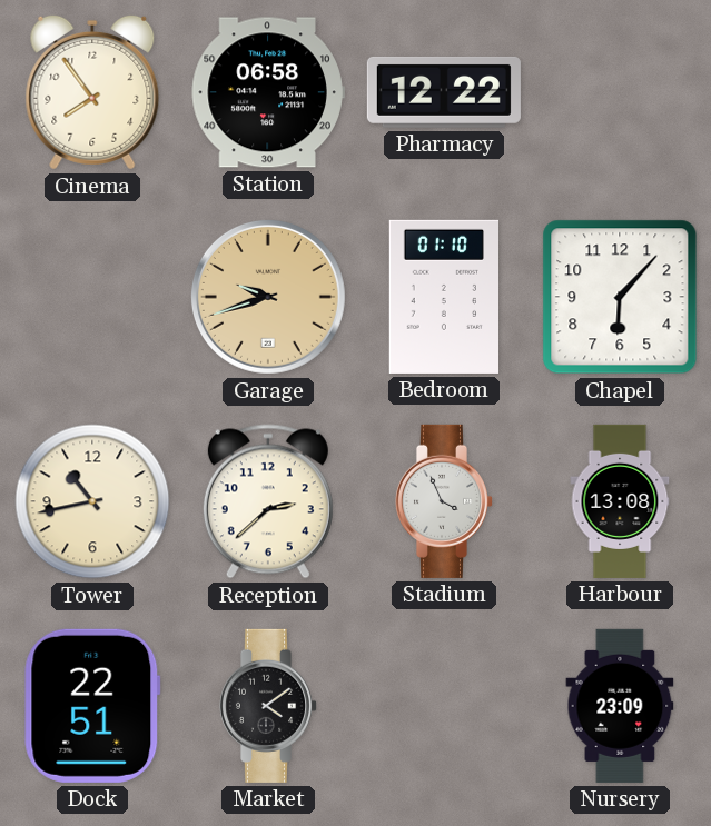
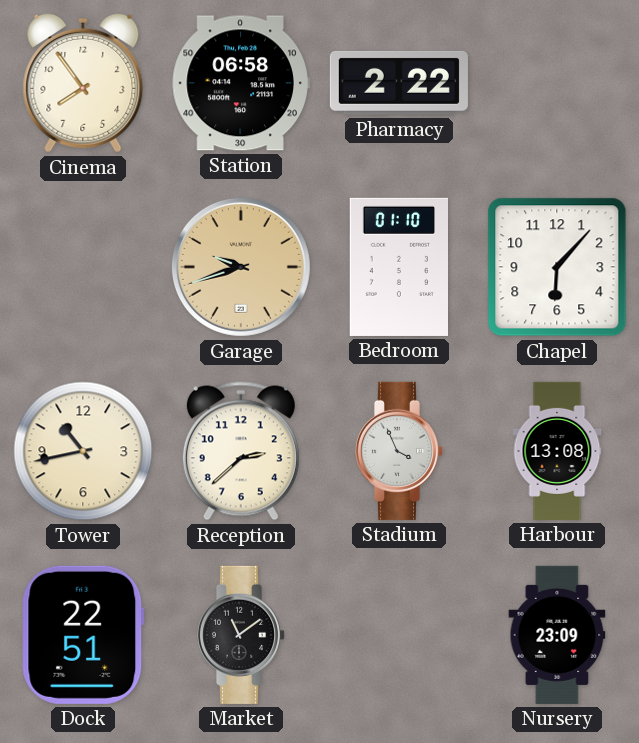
Pharmacy: 12:22 -> 2:22
Market: 4:09 -> 11:09
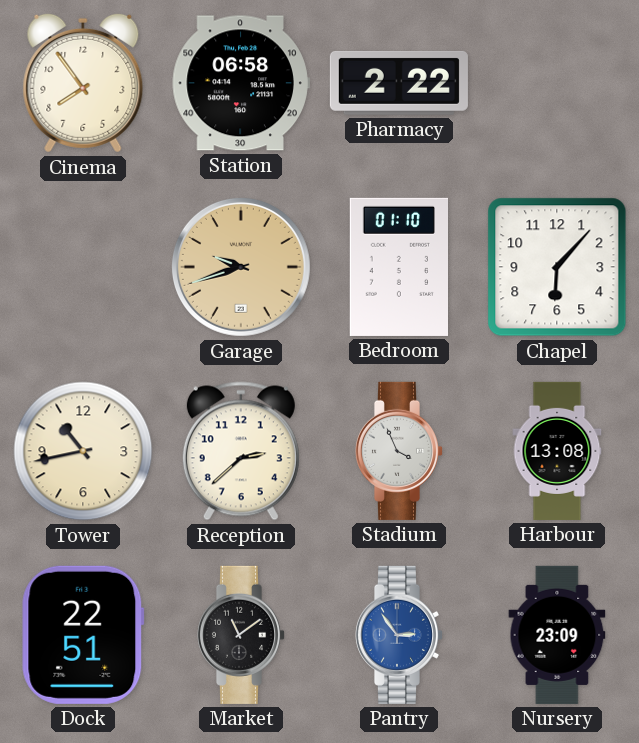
Pantry: none -> 2:54
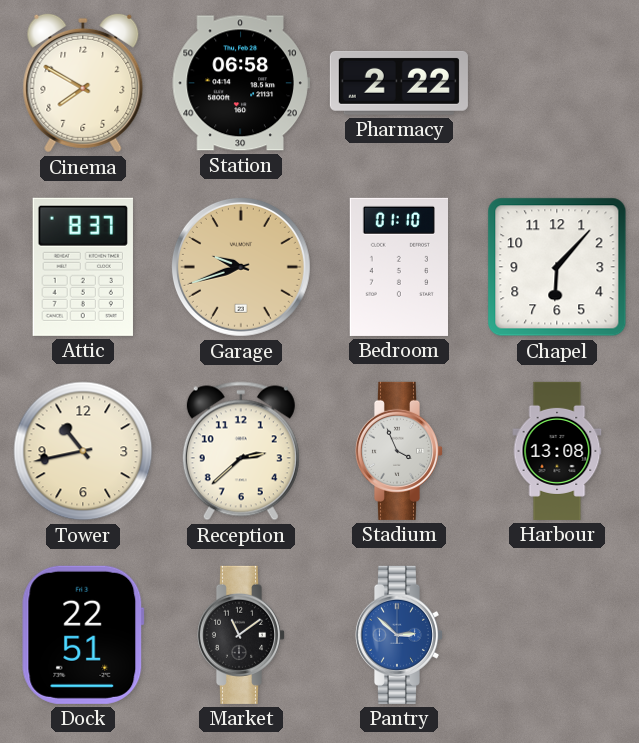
Cinema: 7:54 -> 7:50
Attic: none -> 8:37
Pantry: 2:54 -> 2:52
Nursery: 23:09 -> none
